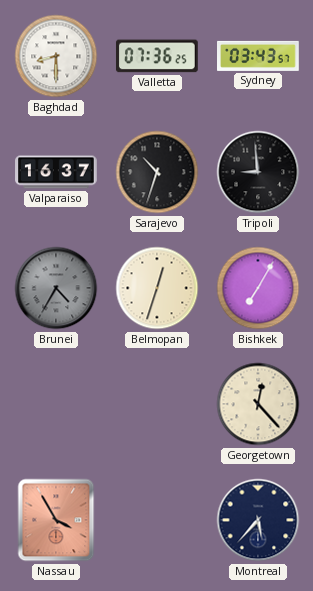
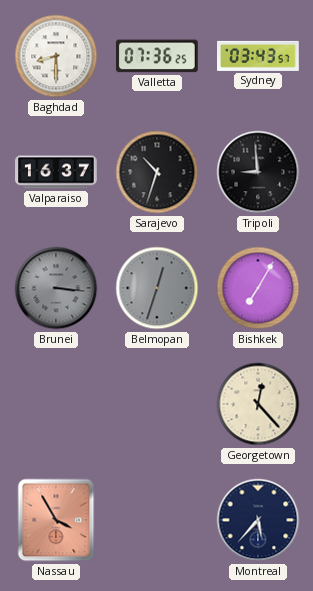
Brunei: 4:35 -> 3:16
Belmopan dial: cream -> grey
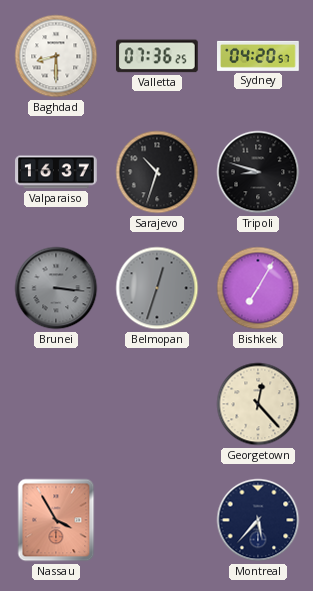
Sydney: 03:43 -> 04:20
Tripoli: 8:59 -> 8:48
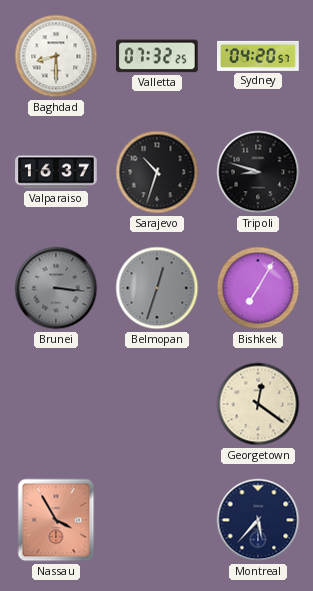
Valletta: 07:36 -> 07:32
Georgetown: 12:23 -> 12:21
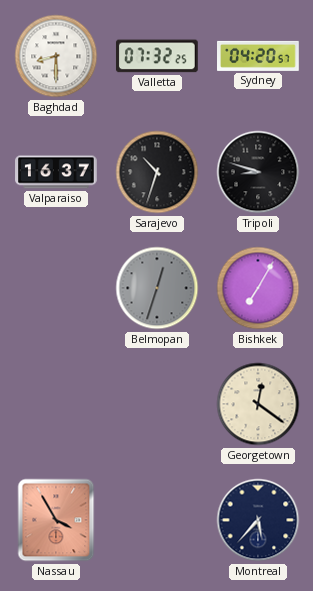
Brunei: 3:16 -> none
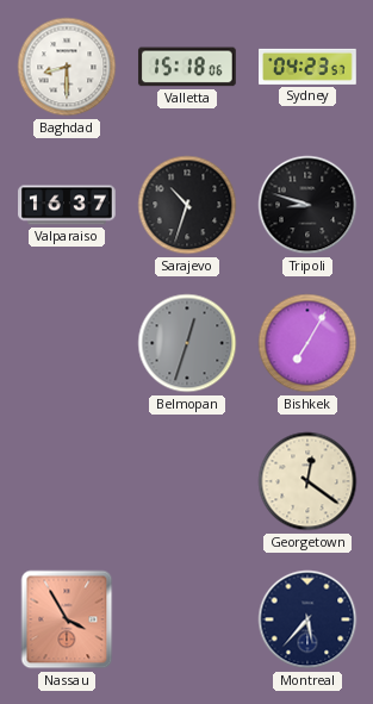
Valletta: 07:32 -> 15:18
Sydney: 04:20 -> 04:23
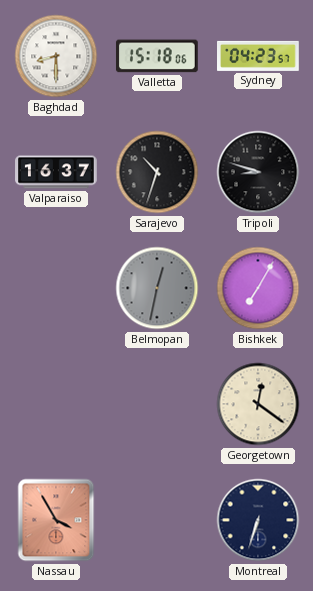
Belmopan: 12:33 -> 12:32
Montreal: 5:37 -> 6:33
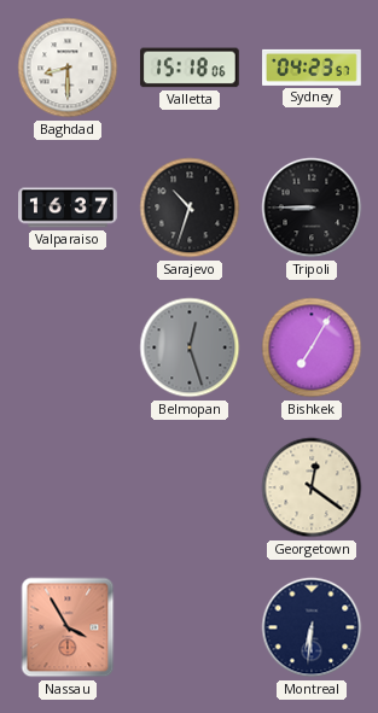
Tripoli: 8:48 -> 8:45
Belmopan: 12:32 -> 12:27
Montreal: 6:33 -> 6:31
